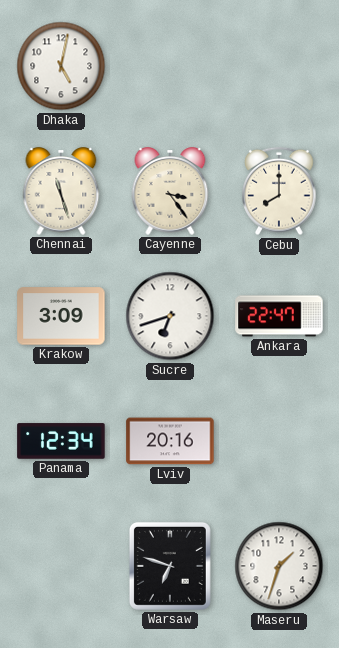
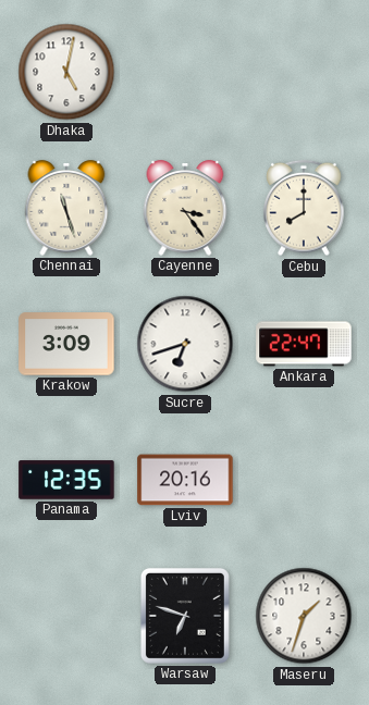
Panama: 12:34 -> 12:35
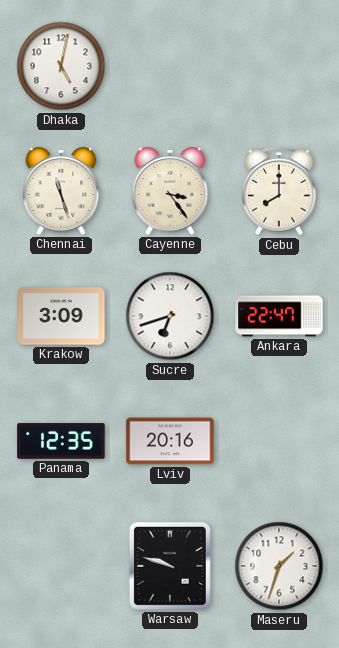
Warsaw: 6:48 -> 9:48
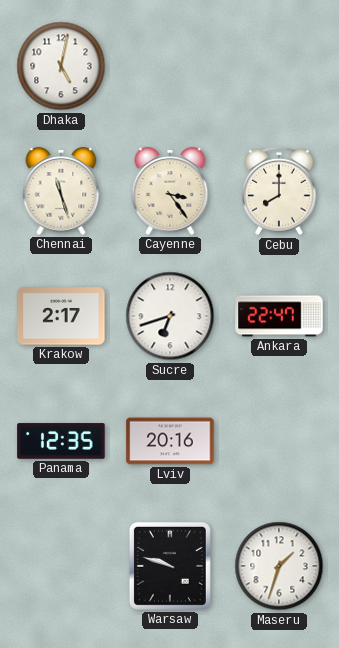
Krakow: 3:09 -> 2:17
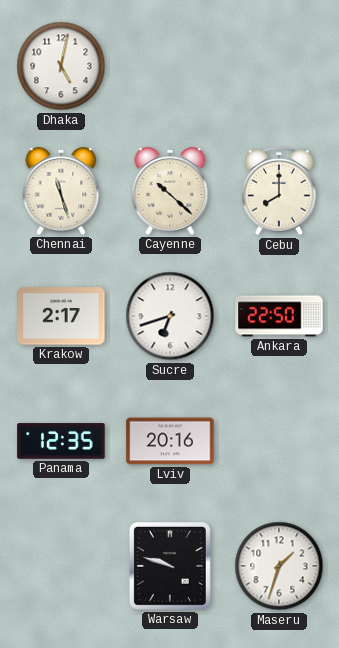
Cayenne: 3:24 -> 10:22
Ankara: 22:47 -> 22:50
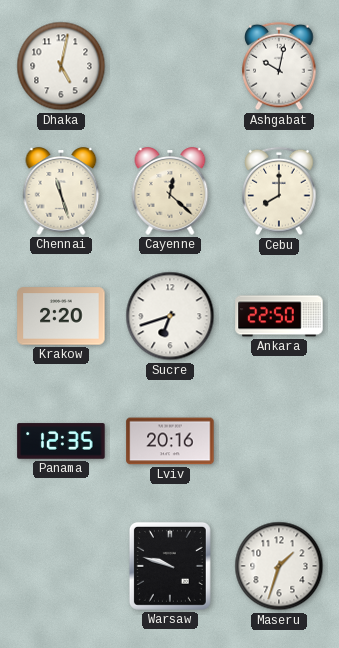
Ashgabat: none -> 10:02
Cayenne: 10:22 -> 12:22
Krakow: 2:17 -> 2:20
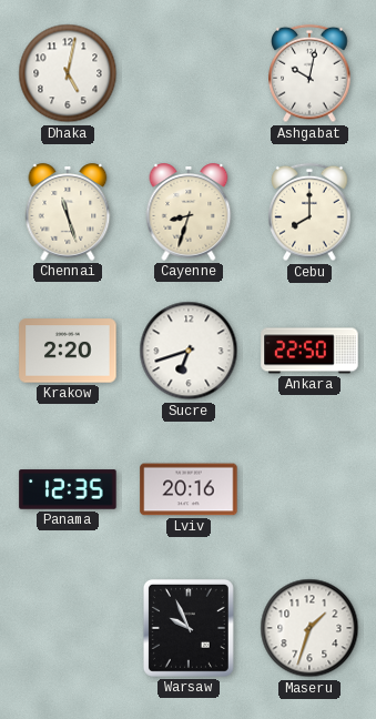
Cayenne: 12:22 -> 8:33
Warsaw: 9:48 -> 9:56
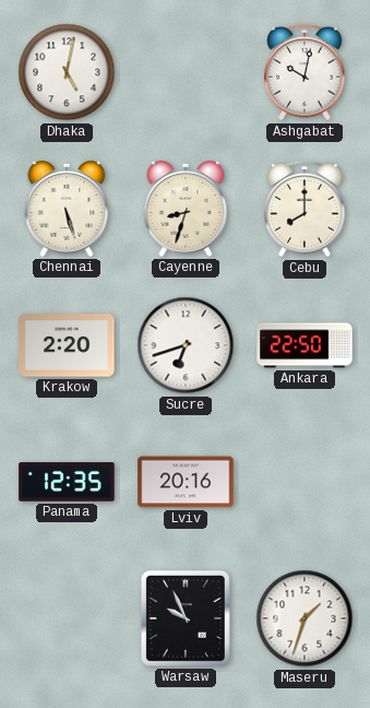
Chennai: 11:27 -> 5:27
